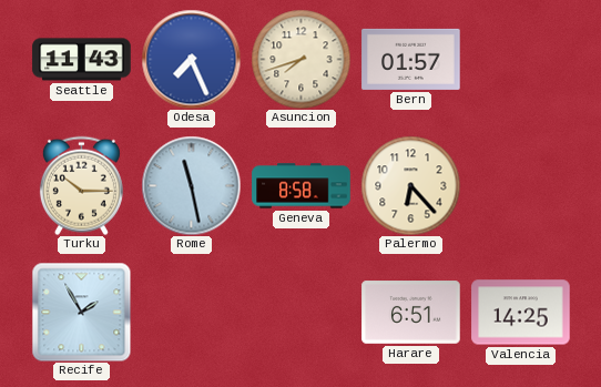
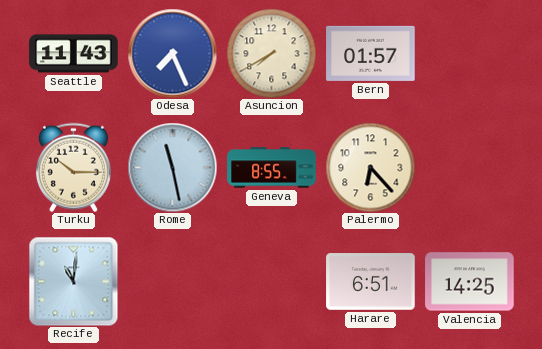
Asuncion: 7:42 -> 7:40
Geneva: 8:58 -> 8:55
Recife: 1:55 -> 11:01
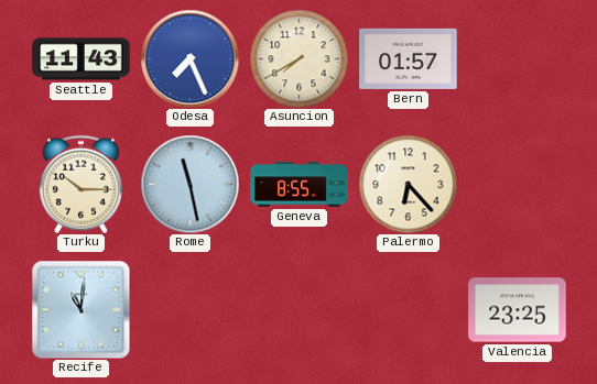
Harare: 6:51 -> none
Valencia: 14:25 -> 23:25
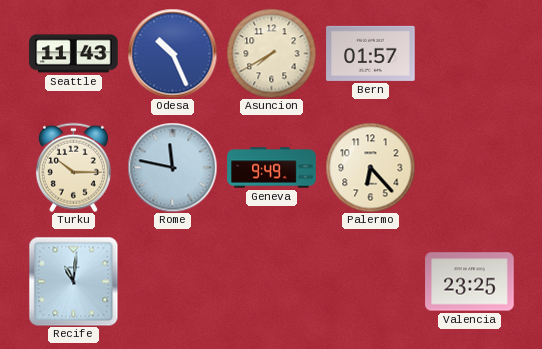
Odesa: 7:26 -> 10:26
Rome: 11:28 -> 11:47
Geneva: 8:55 -> 9:49
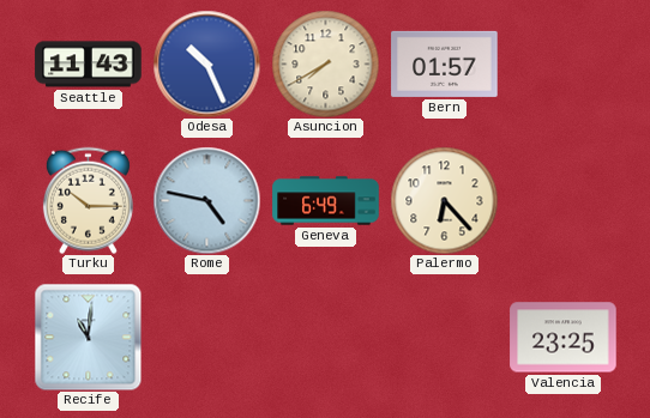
Rome: 11:47 -> 4:47
Geneva: 9:49 -> 6:49
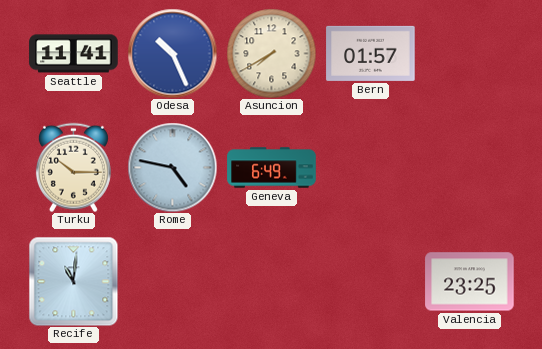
Seattle: 11:43 -> 11:41
Palermo: 6:23 -> none
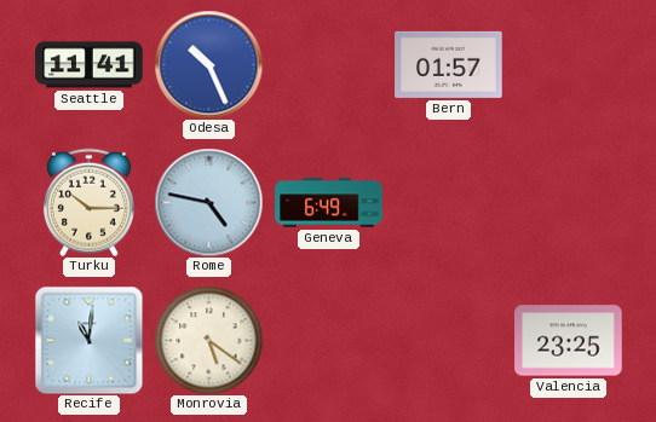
Asuncion: 7:40 -> none
Monrovia: none -> 5:21
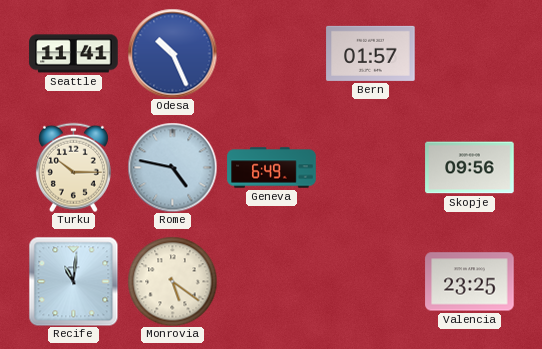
Skopje: none -> 09:56
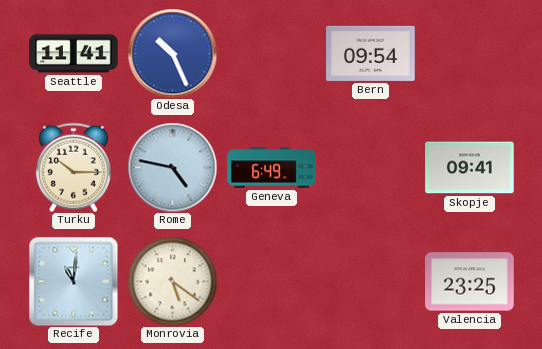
Bern: 01:57 -> 09:54
Skopje: 09:56 -> 09:41
